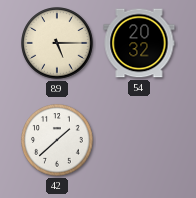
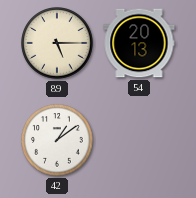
54: 20:32 -> 20:13
42: 1:38 -> 1:09
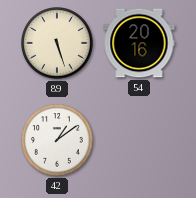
89: 5:15 -> 5:27
54: 20:13 -> 20:16
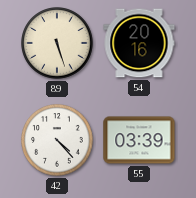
42: 1:09 -> 4:23
55: none -> 03:39
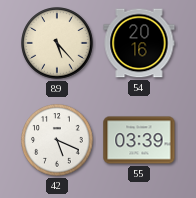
89: 5:27 -> 5:23
42: 4:23 -> 5:19
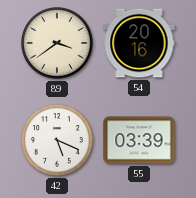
89: 5:23 -> 3:39
